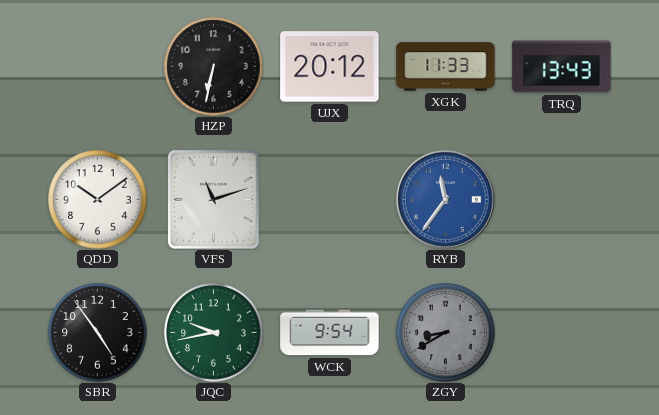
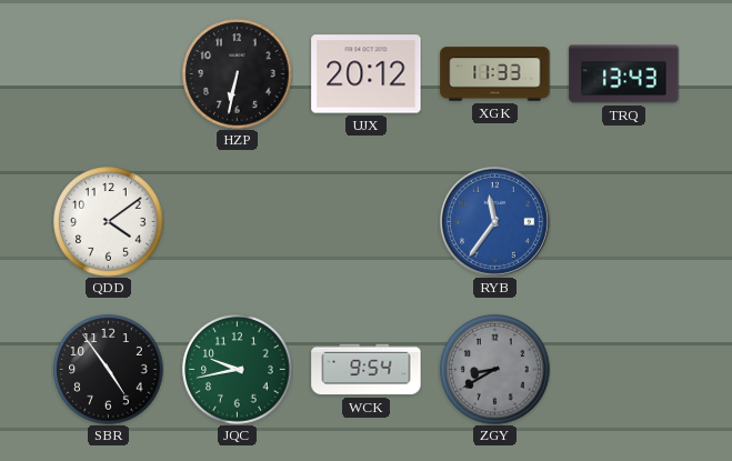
QDD: 10:09 -> 4:09
VFS: 11:12 -> none
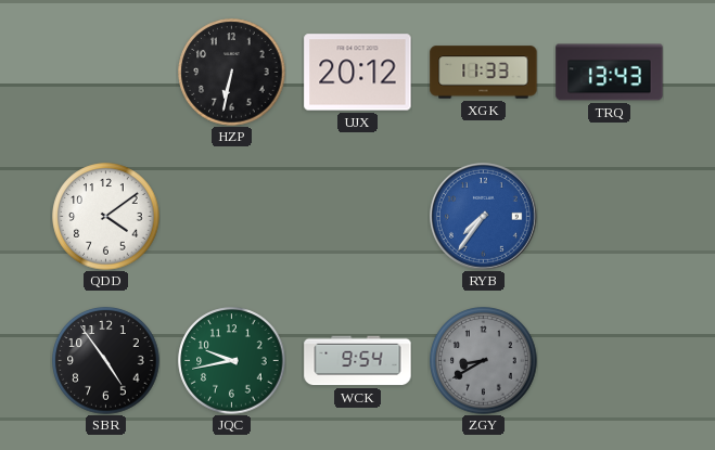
RYB: 11:36 -> 7:36
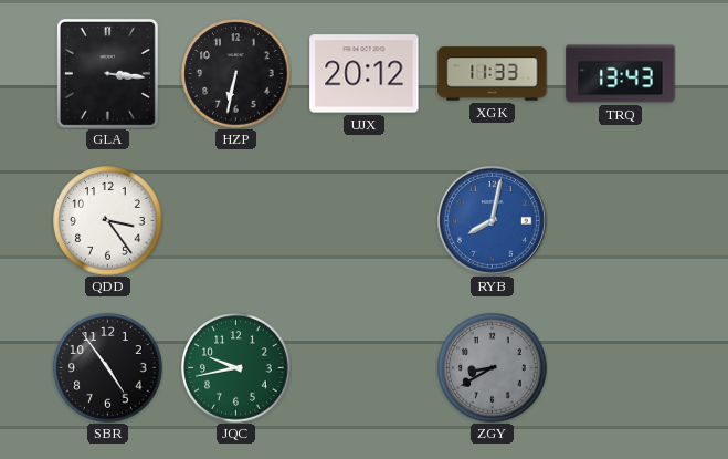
GLA: none -> 3:16
QDD: 4:09 -> 3:24
RYB: 7:36 -> 8:02
WCK: 9:54 -> none
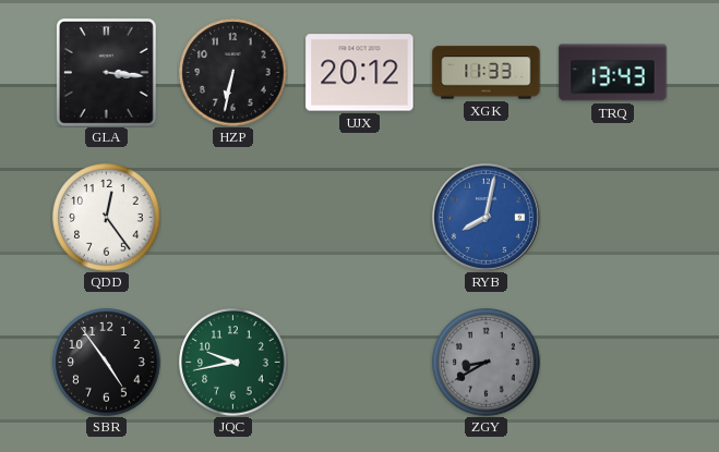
QDD: 3:24 -> 12:24
